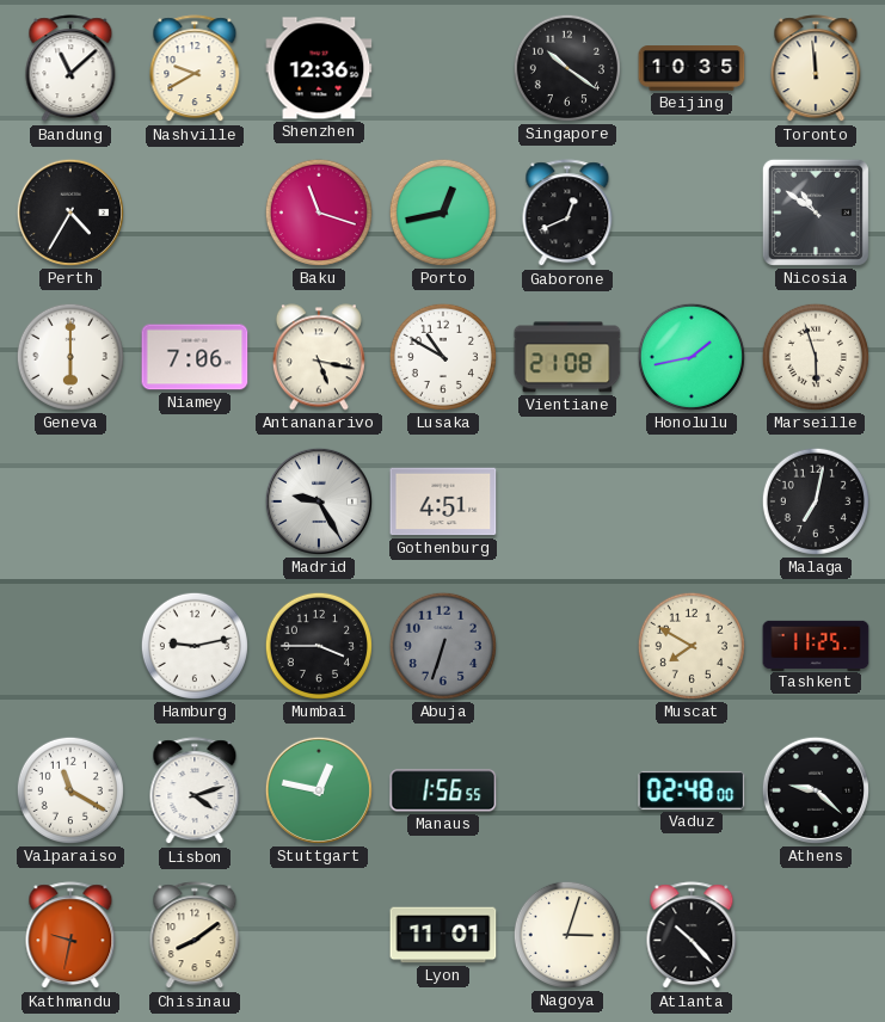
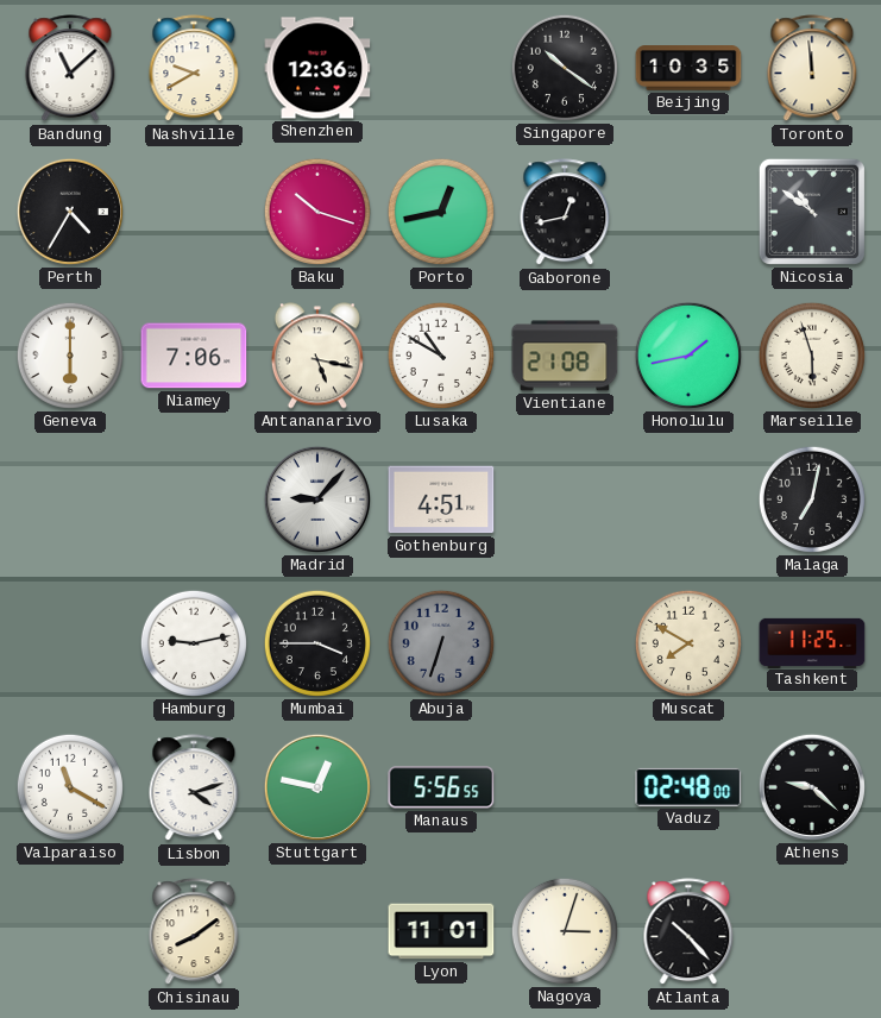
Baku: 11:18 -> 10:18
Gaborone: 12:41 -> 12:43
Madrid: 9:25 -> 9:07
Manaus: 1:56 -> 5:56
Kathmandu: 9:32 -> none
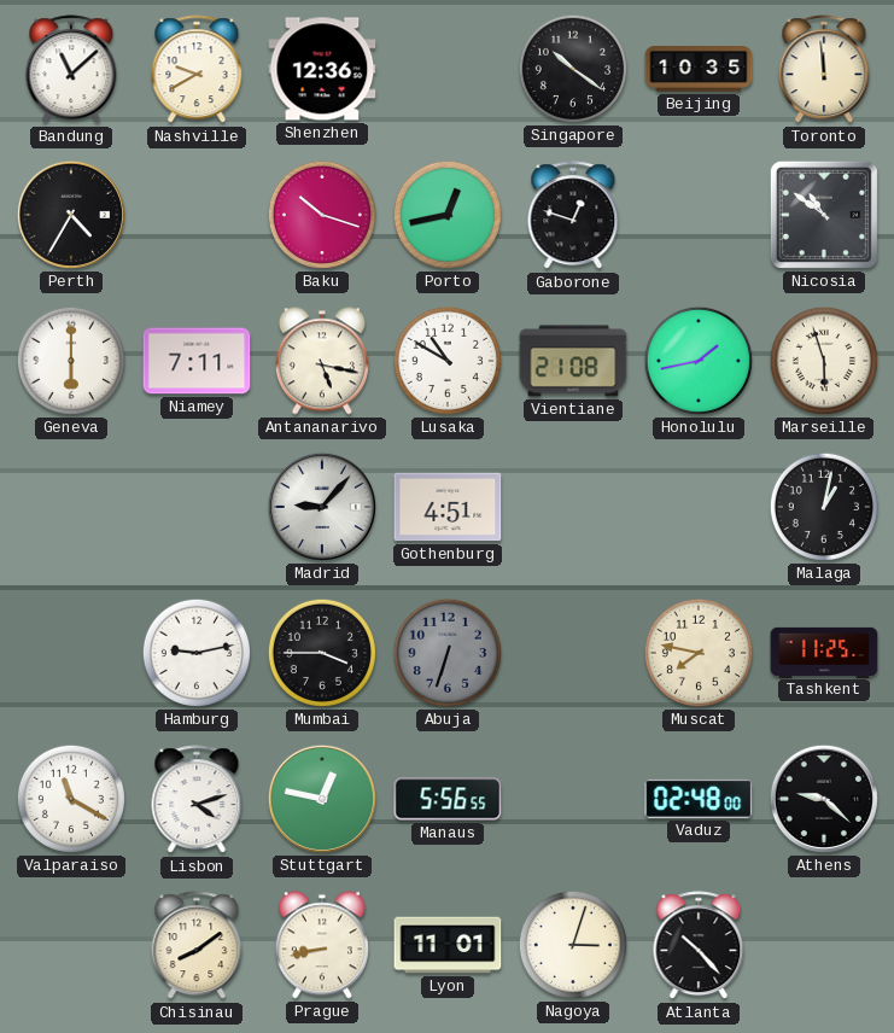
Gaborone: 12:43 -> 12:48
Niamey: 7:06 -> 7:11
Malaga: 7:02 -> 1:02
Muscat: 7:50 -> 7:47
Prague: none -> 8:43
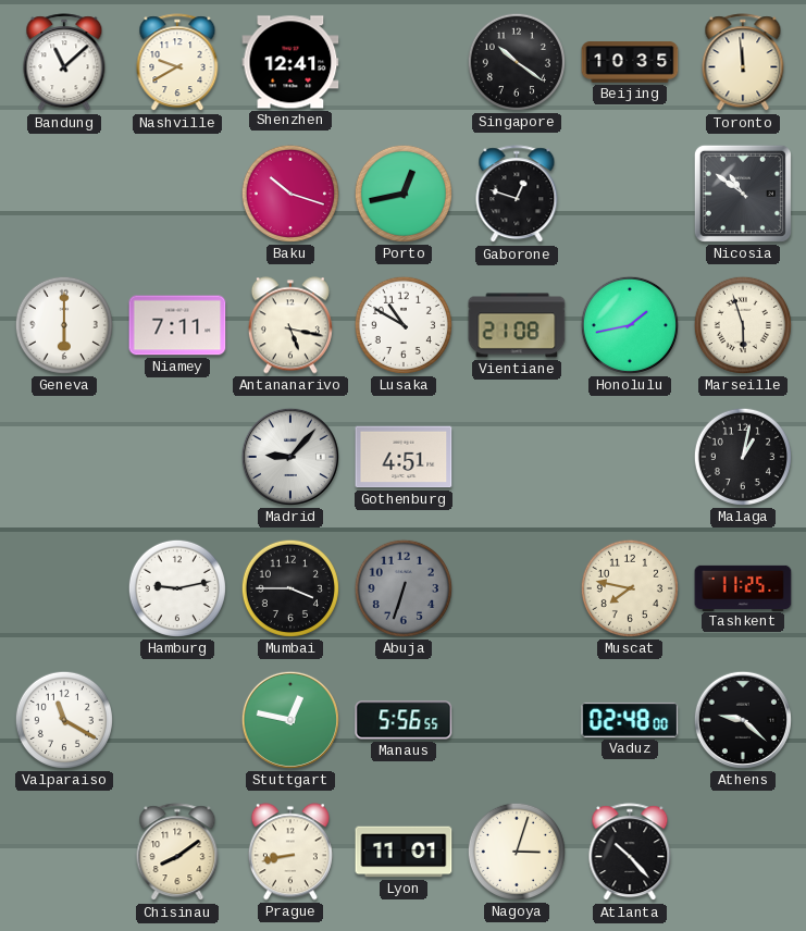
Shenzhen: 12:36 -> 12:41
Perth: 4:35 -> none
Lisbon: 4:12 -> none
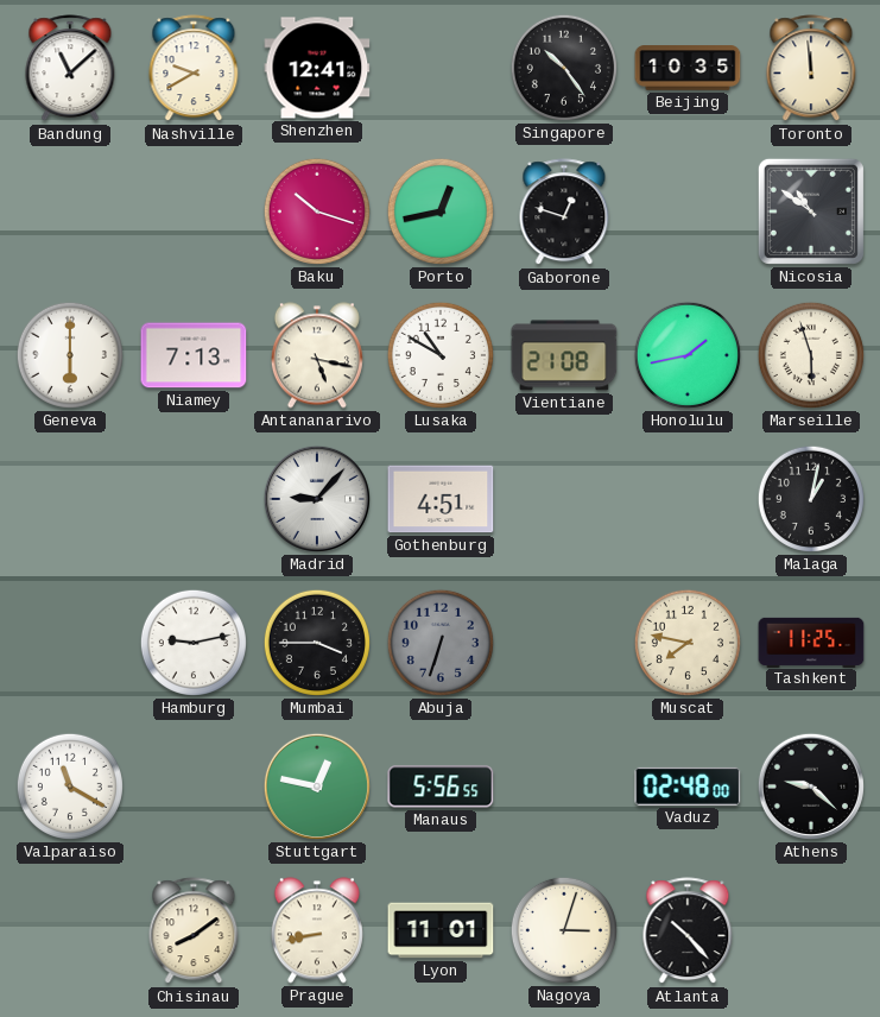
Singapore: 10:21 -> 10:24
Niamey: 7:11 -> 7:13
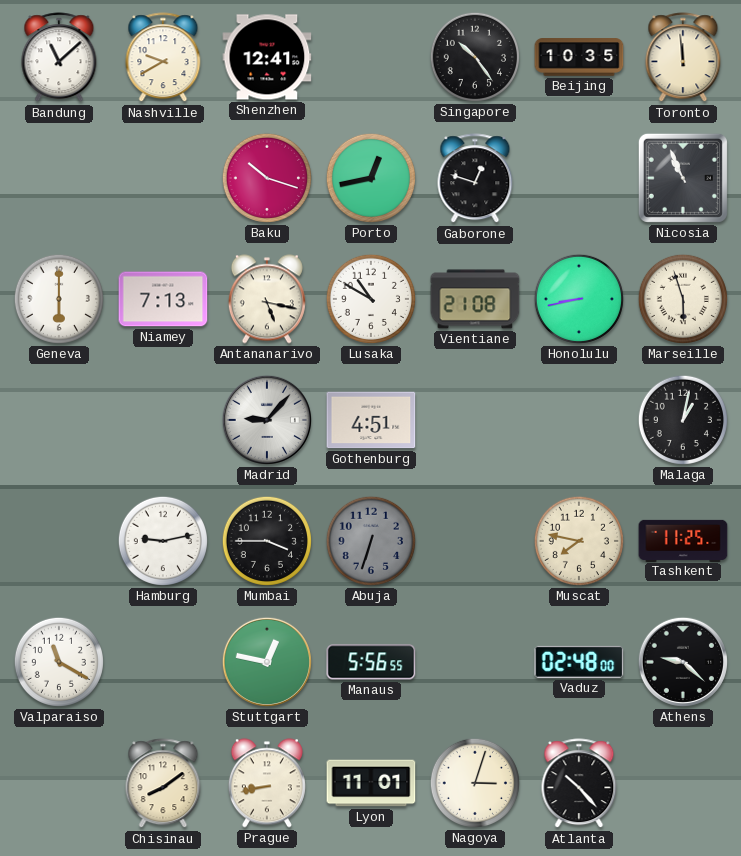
Nicosia: 10:51 -> 10:56
Honolulu: 1:43 -> 8:43
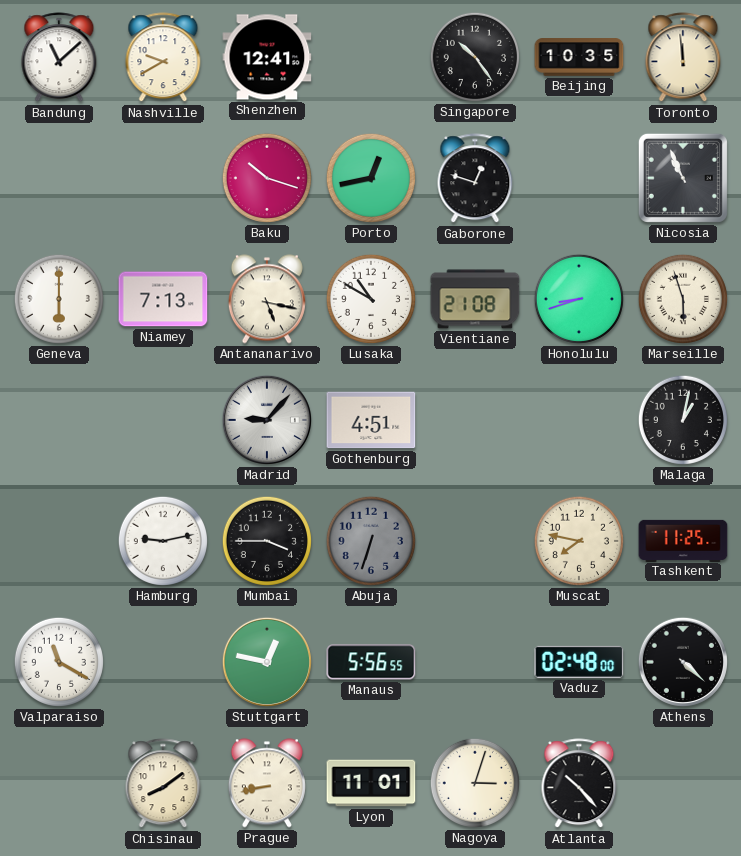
Honolulu: 8:43 -> 8:42
Athens: 9:22 -> 4:22
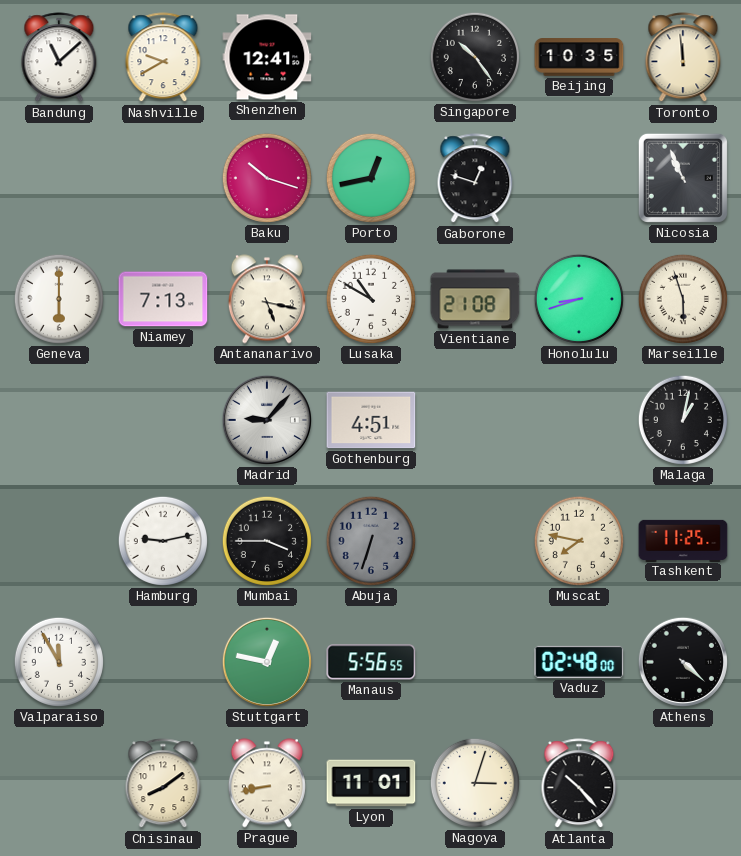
Valparaiso: 11:20 -> 11:55
